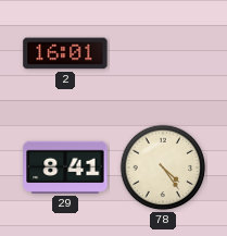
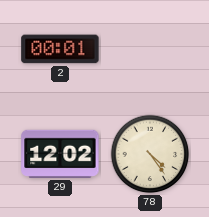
2: 16:01 -> 00:01
29: 8:41 -> 12:02
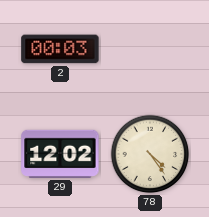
2: 00:01 -> 00:03
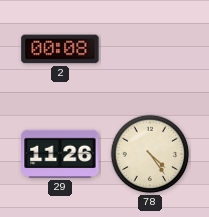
2: 00:03 -> 00:08
29: 12:02 -> 11:26
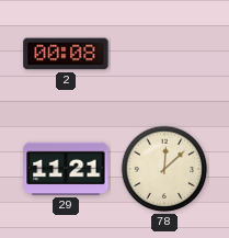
29: 11:26 -> 11:21
78: 4:24 -> 12:08
